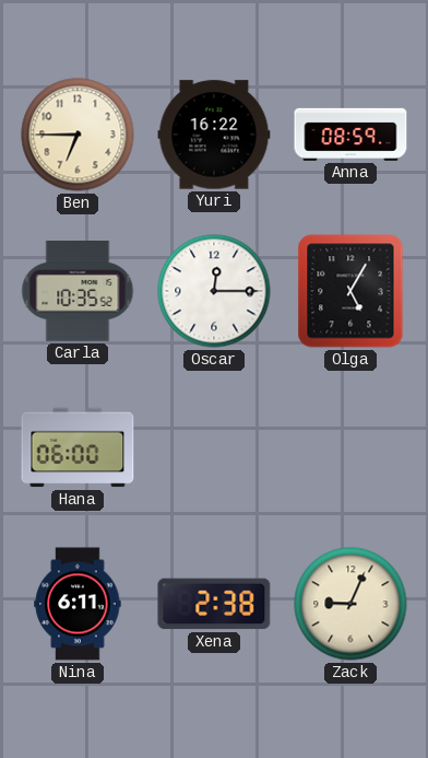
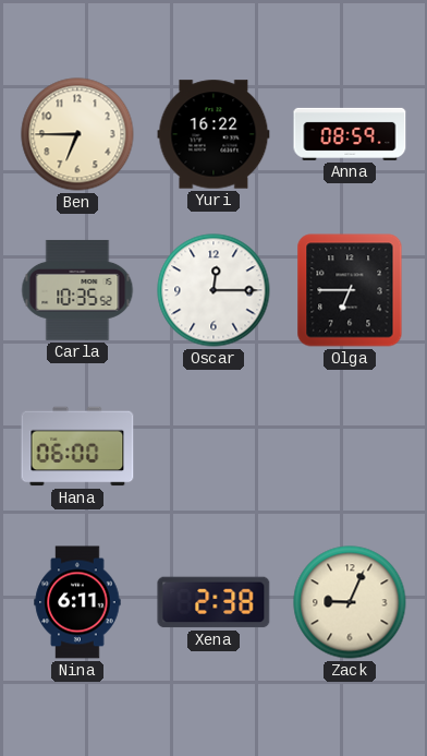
Olga: 5:05 -> 6:45
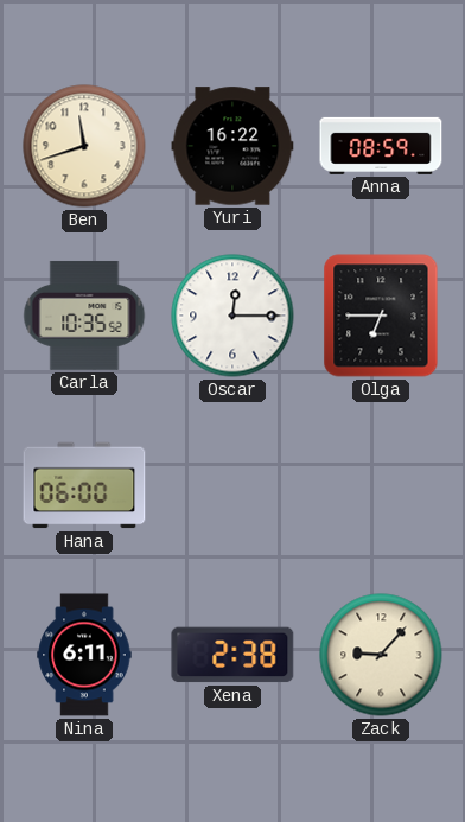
Ben: 6:45 -> 11:42
Zack: 9:04 -> 9:07
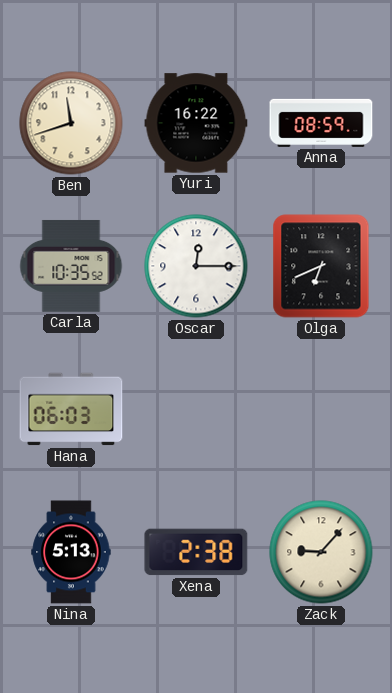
Olga: 6:45 -> 6:41
Hana: 06:00 -> 06:03
Nina: 6:11 -> 5:13
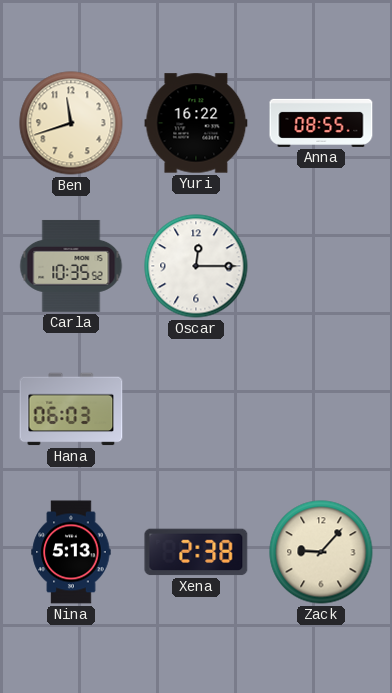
Anna: 08:59 -> 08:55
Olga: 6:41 -> none
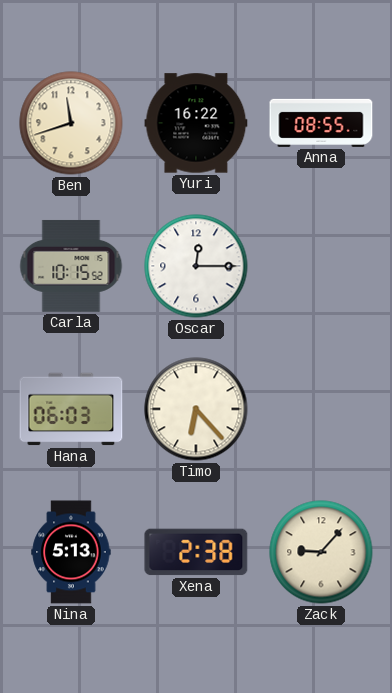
Carla: 10:35 -> 10:15
Timo: none -> 6:23
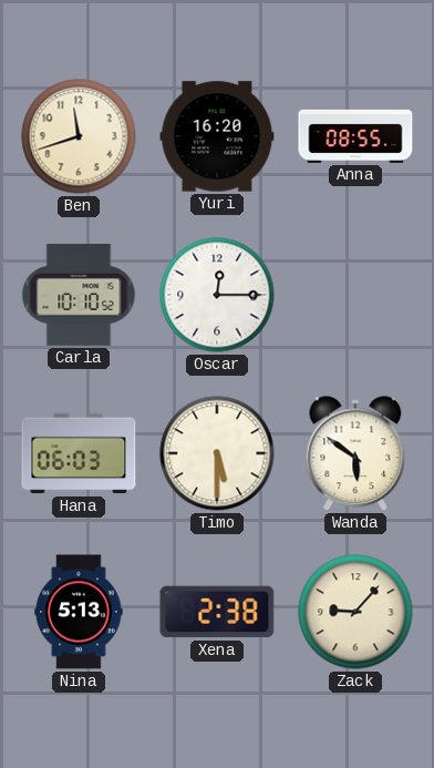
Yuri: 16:22 -> 16:20
Carla: 10:15 -> 10:10
Timo: 6:23 -> 5:30
Wanda: none -> 5:51
